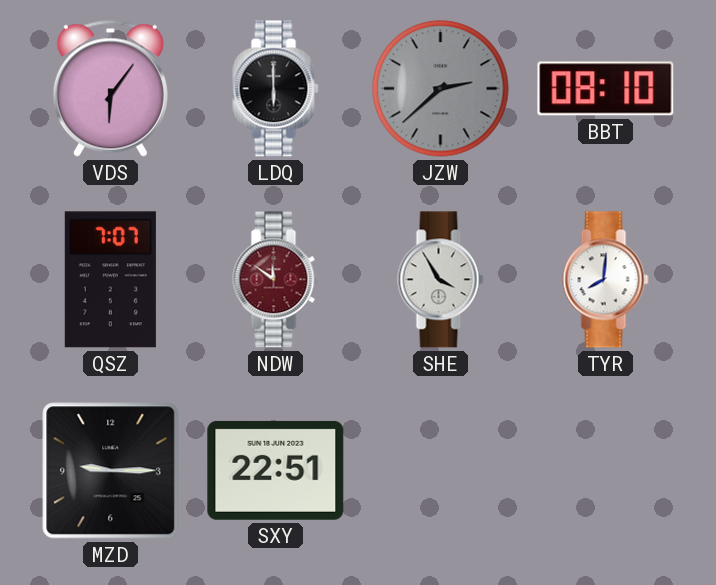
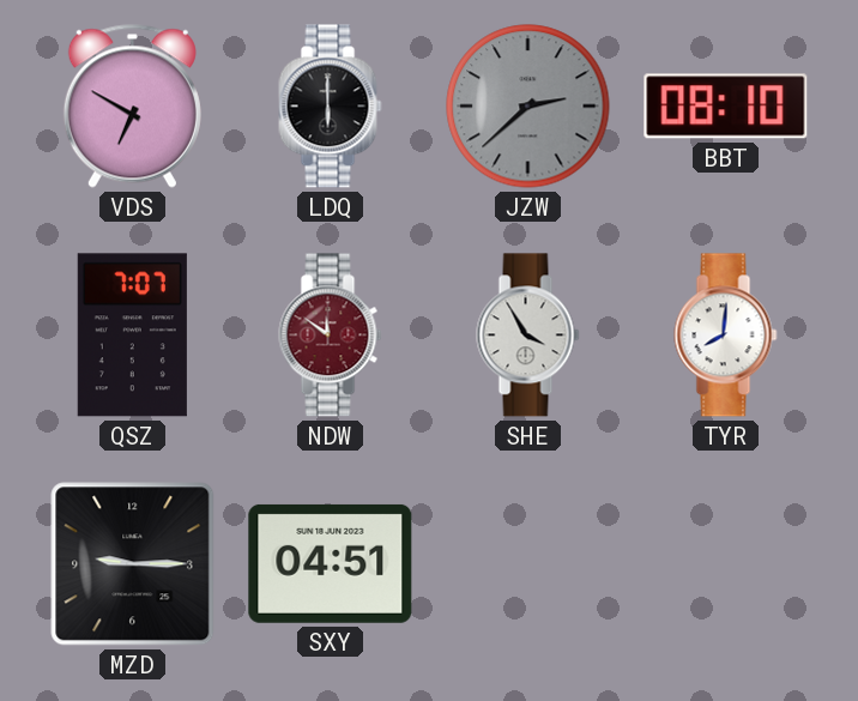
VDS: 6:06 -> 6:50
SXY: 22:51 -> 04:51
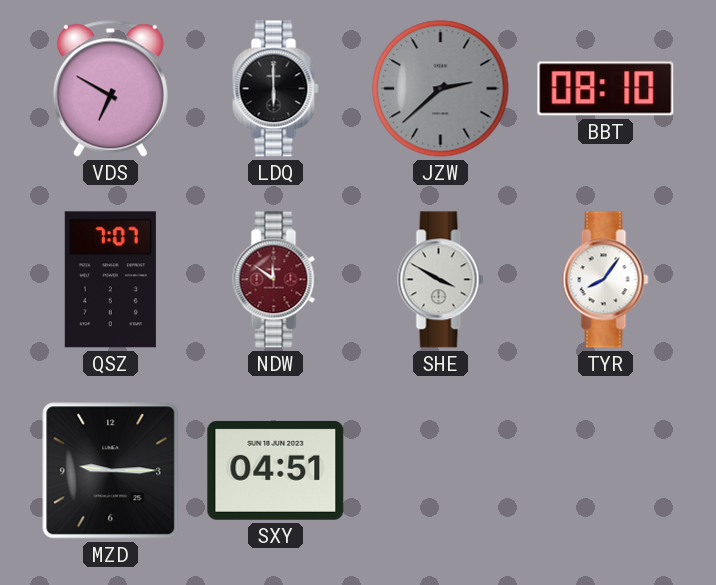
SHE: 3:55 -> 3:50
TYR: 8:01 -> 8:06
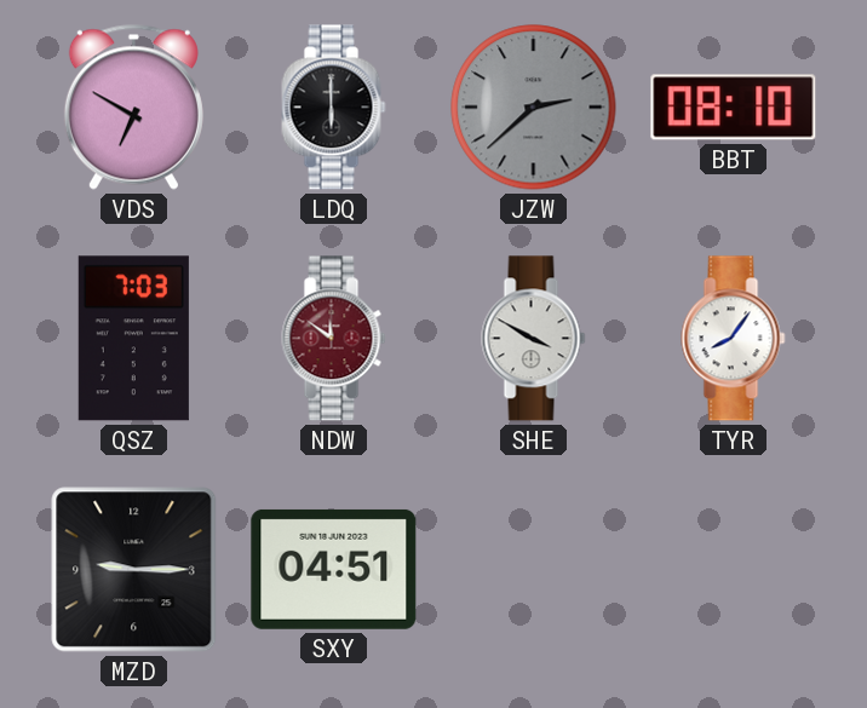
QSZ: 7:07 -> 7:03
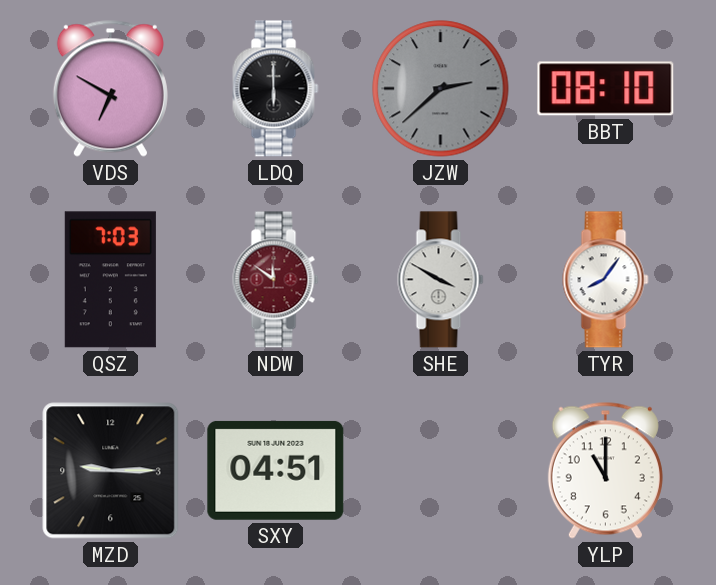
YLP: none -> 11:00
